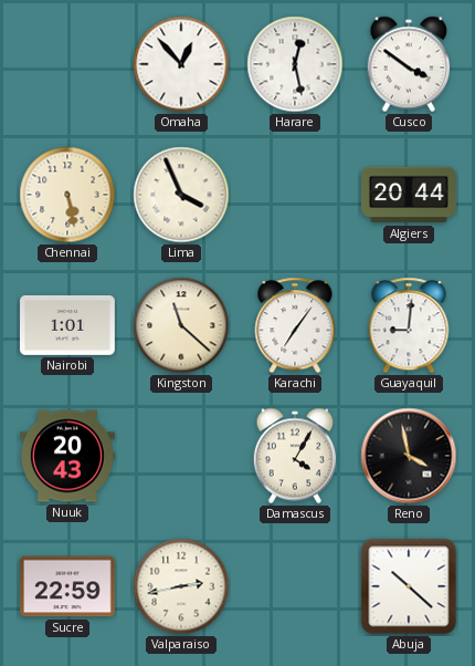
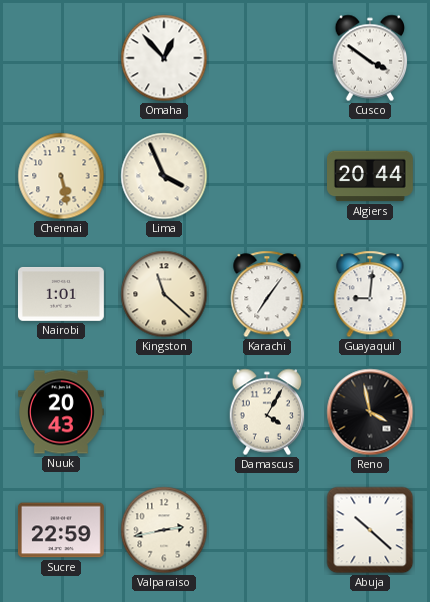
Harare: 12:28 -> none
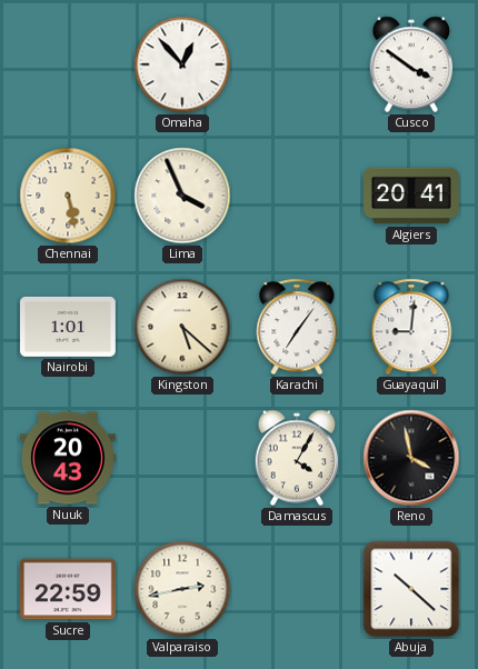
Algiers: 20:44 -> 20:41
Kingston: 11:22 -> 5:22
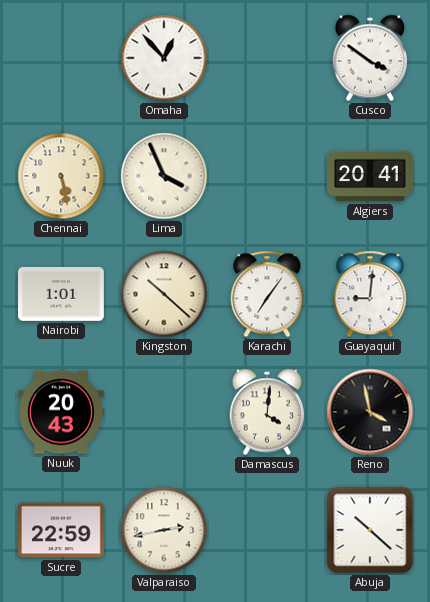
Kingston: 5:22 -> 10:22
Damascus: 4:05 -> 4:01
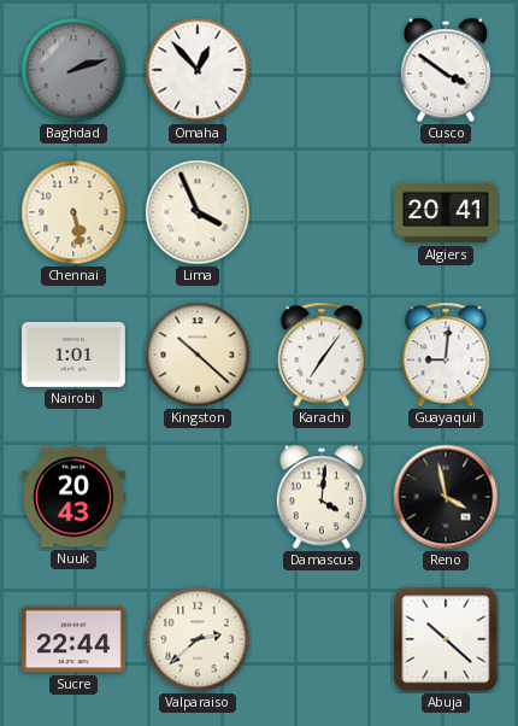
Baghdad: none -> 2:12
Sucre: 22:59 -> 22:44
Valparaiso: 2:43 -> 2:38
